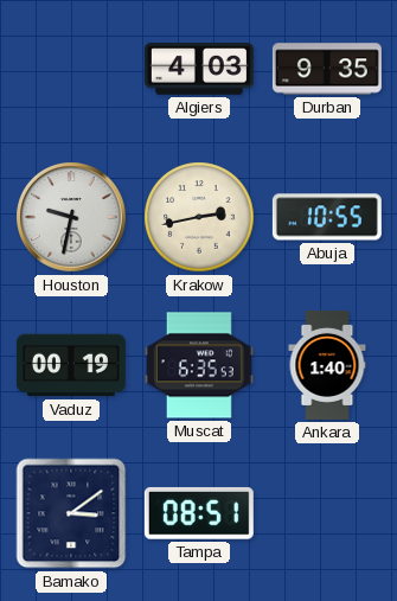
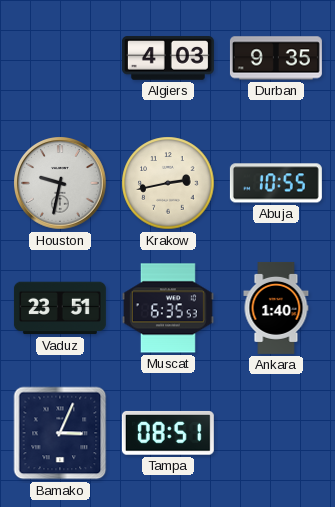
Vaduz: 00:19 -> 23:51
Bamako: 3:09 -> 3:04
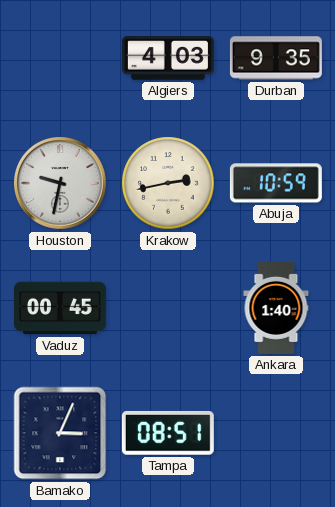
Abuja: 10:55 -> 10:59
Vaduz: 23:51 -> 00:45
Muscat: 6:35 -> none
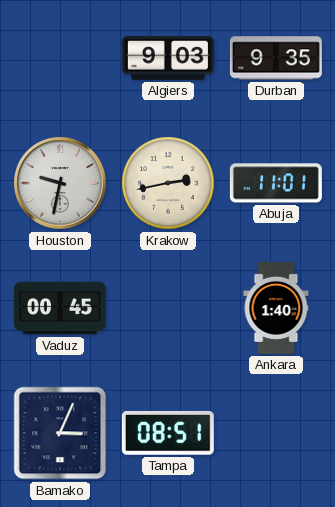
Algiers: 4:03 -> 9:03
Abuja: 10:59 -> 11:01
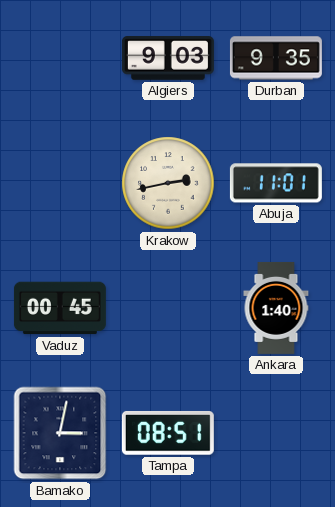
Houston: 9:32 -> none
Bamako: 3:04 -> 3:02
